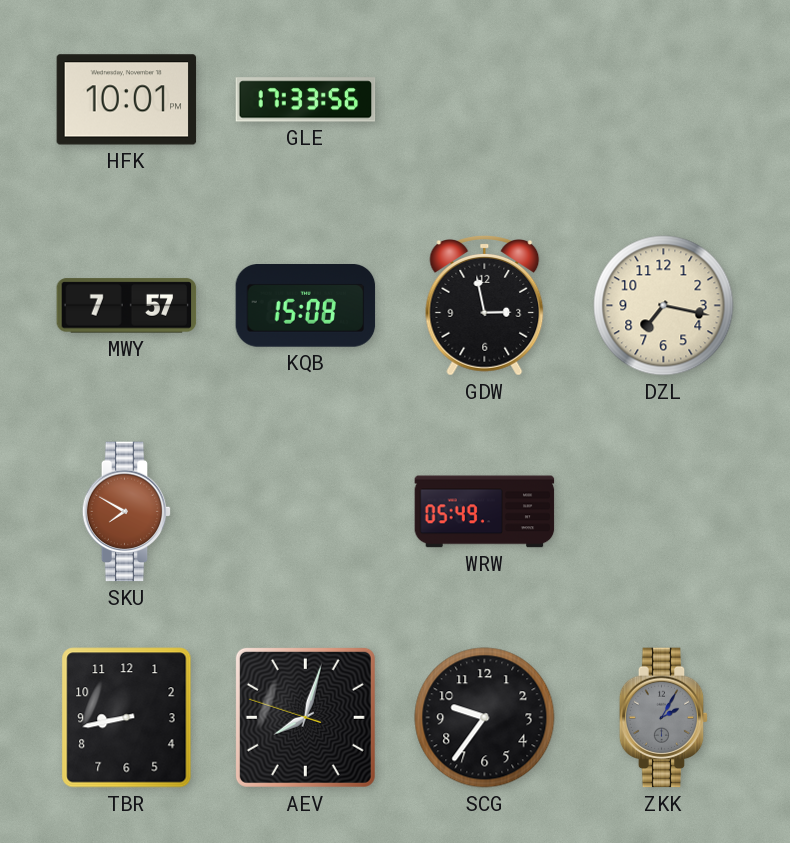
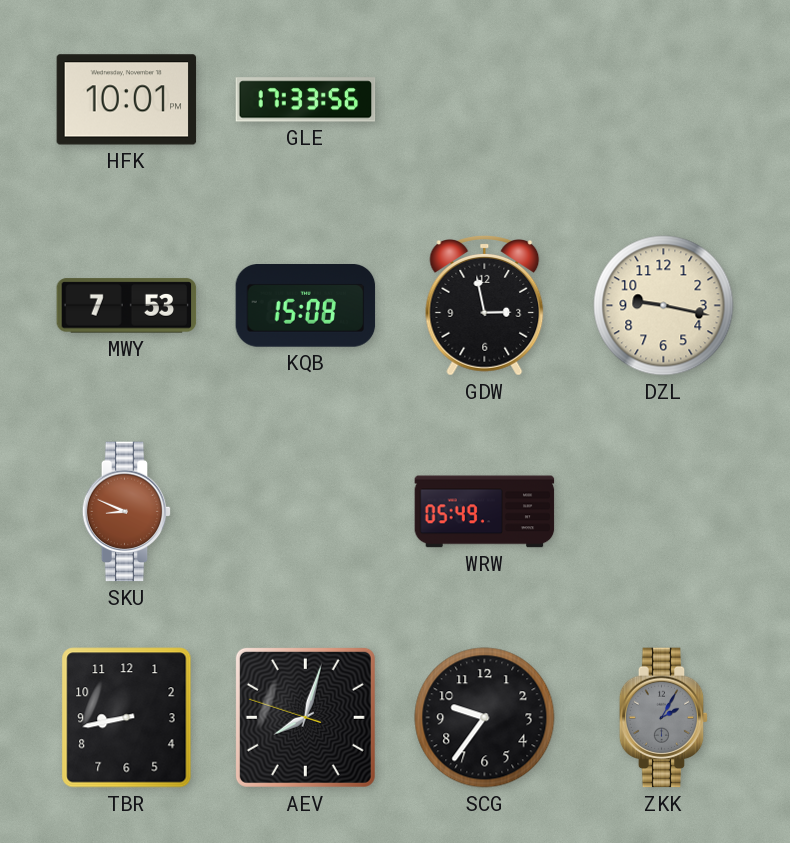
MWY: 7:57 -> 7:53
DZL: 7:17 -> 9:17
SKU: 7:50 -> 8:49
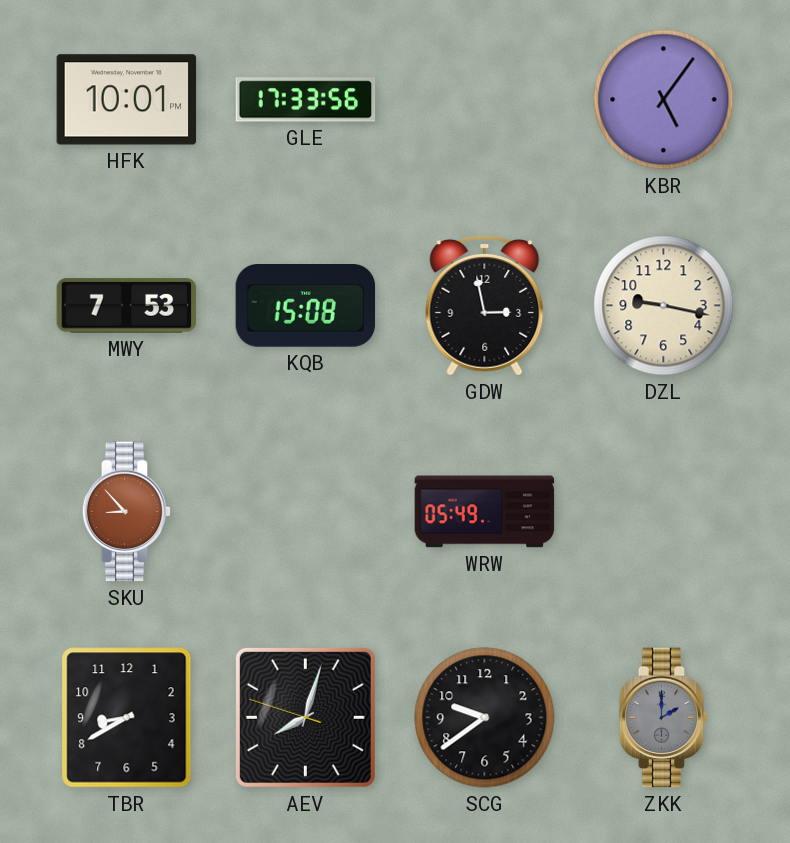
KBR: none -> 5:06
SKU: 8:49 -> 8:53
TBR: 8:43 -> 8:40
SCG: 9:36 -> 9:39
ZKK: 2:05 -> 2:00
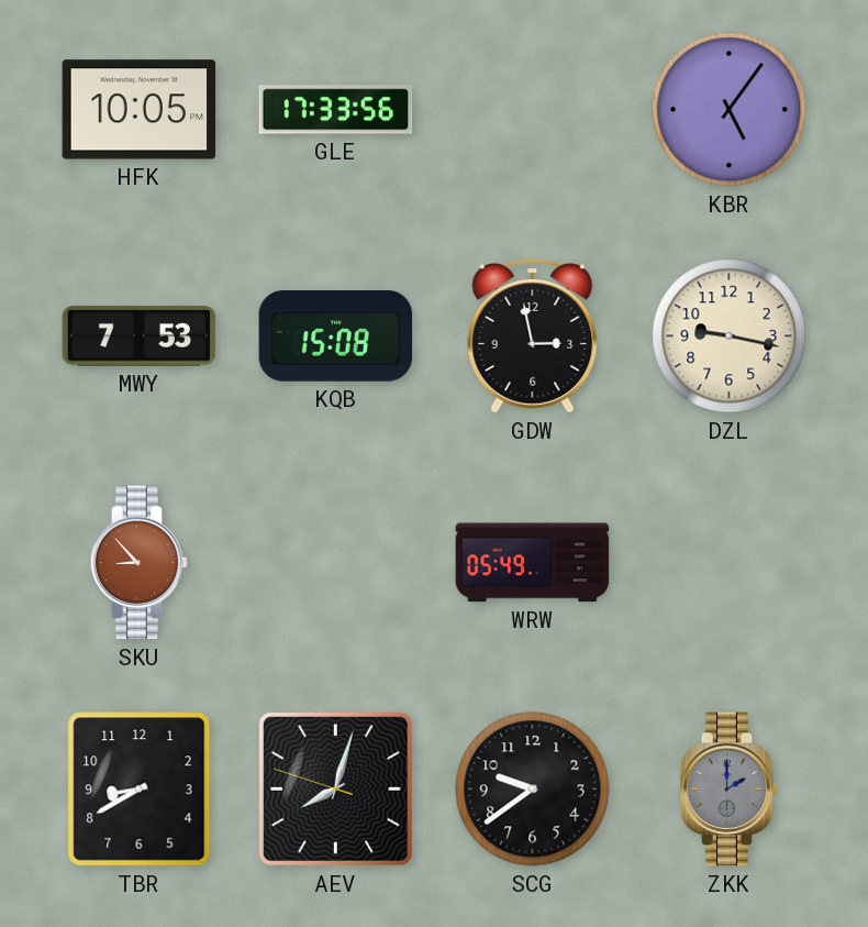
HFK: 10:01 -> 10:05
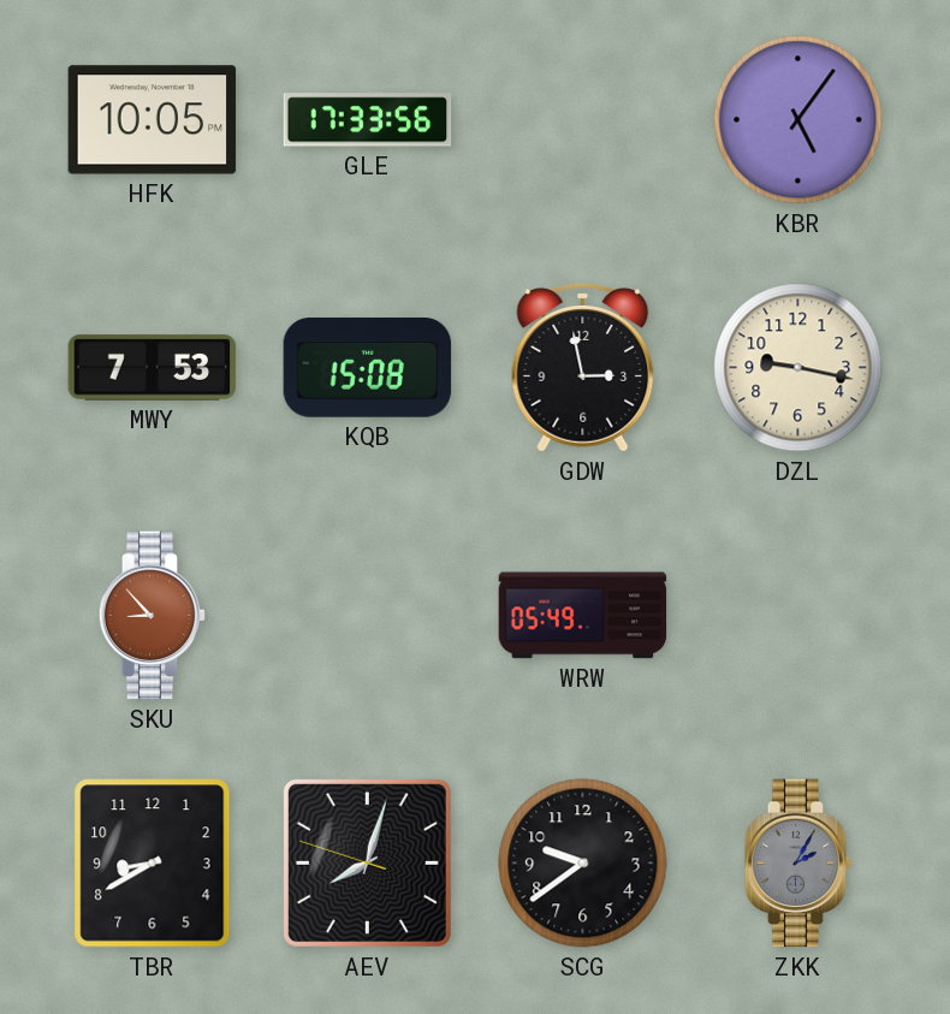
ZKK: 2:00 -> 2:05
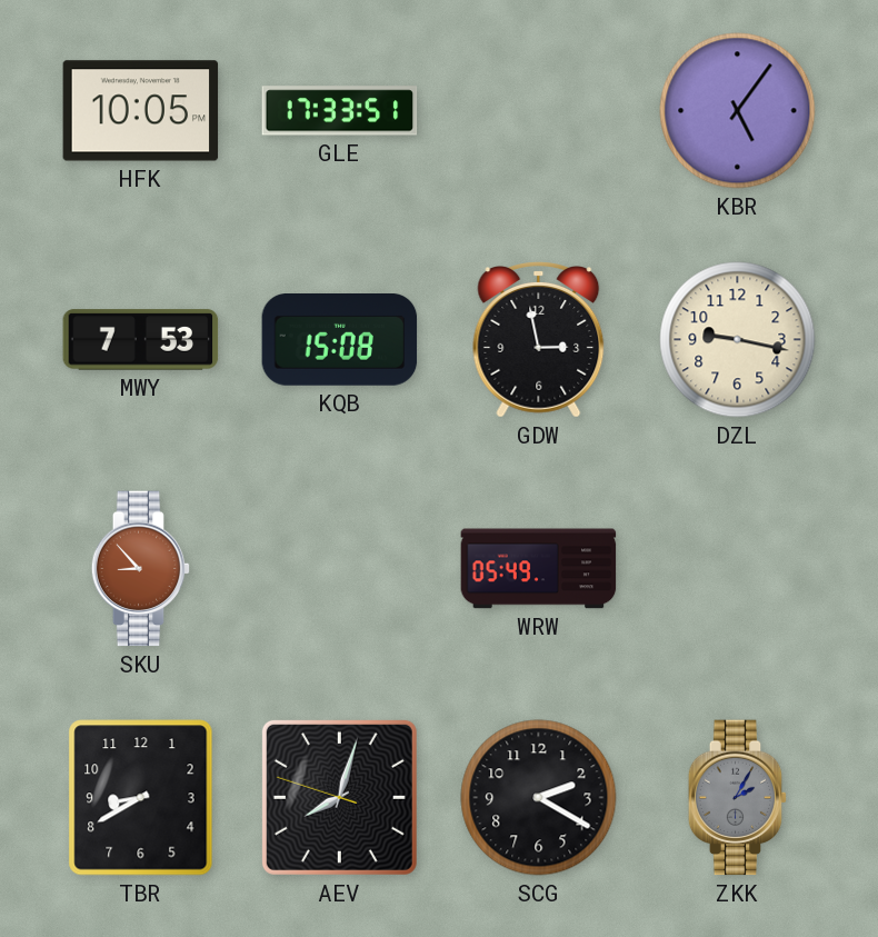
GLE: 17:33:56 -> 17:33:51
SCG: 9:39 -> 2:20
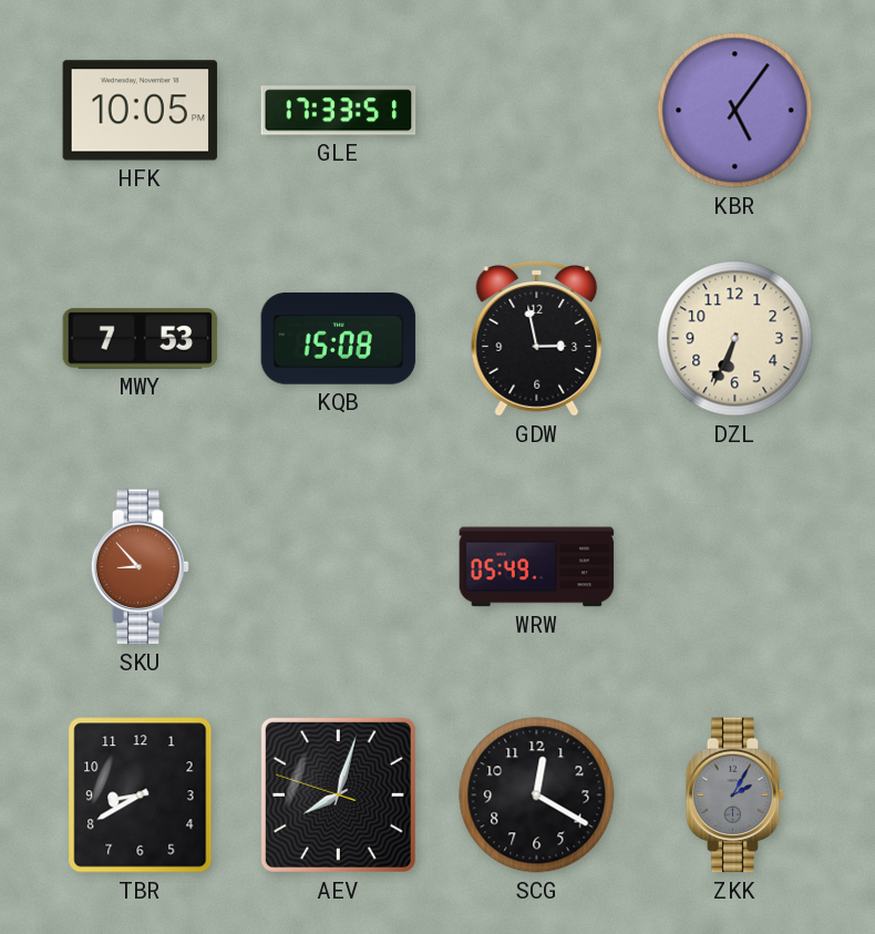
DZL: 9:17 -> 6:34
SCG: 2:20 -> 12:20
